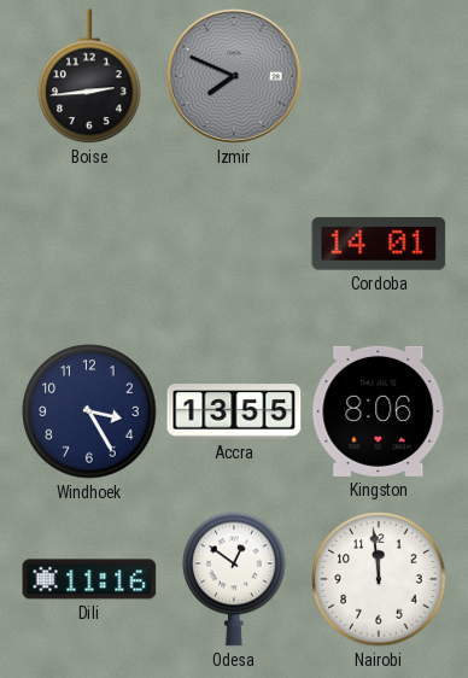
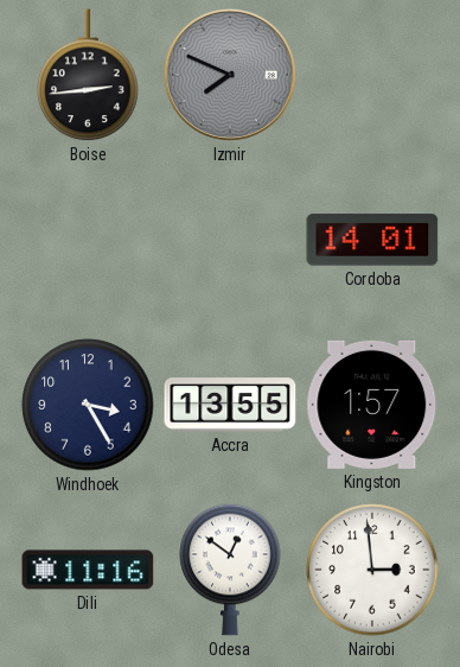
Kingston: 8:06 -> 1:57
Nairobi: 11:59 -> 2:59
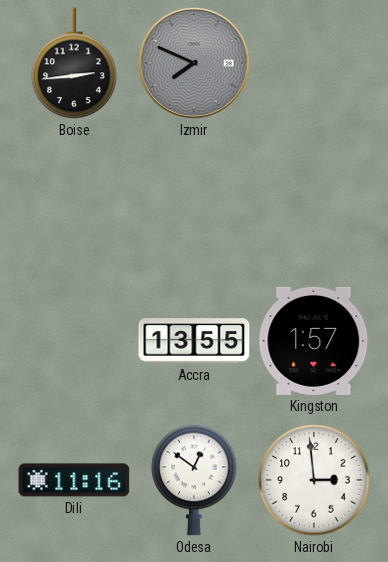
Cordoba: 14:01 -> none
Windhoek: 3:25 -> none
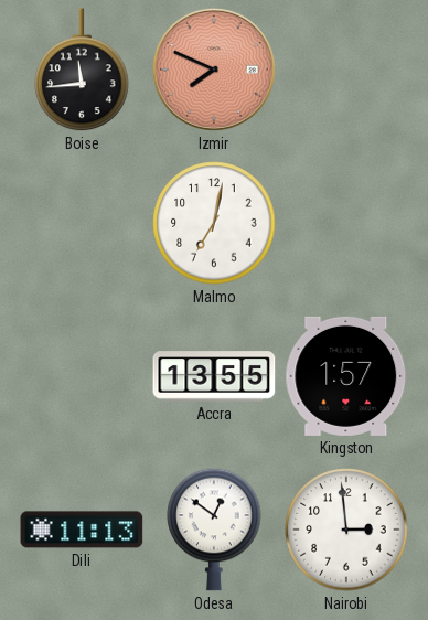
Boise: 2:44 -> 11:44
Izmir dial: grey -> salmon
Malmo: none -> 7:02
Dili: 11:16 -> 11:13
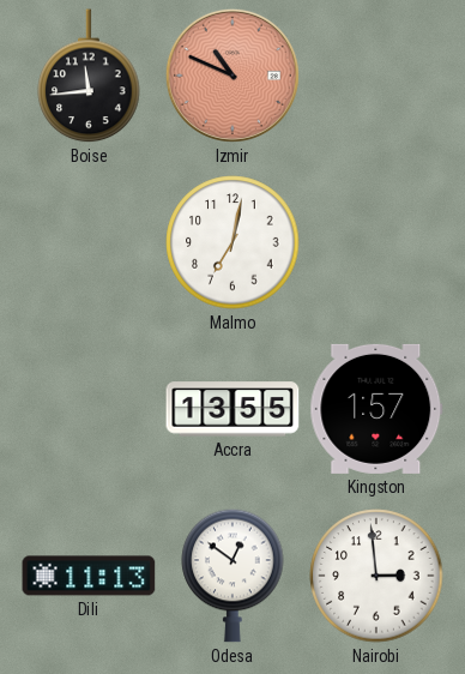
Izmir: 7:49 -> 10:49
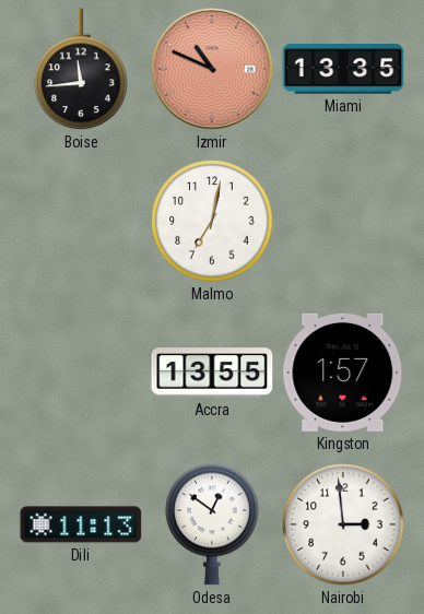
Miami: none -> 13:35
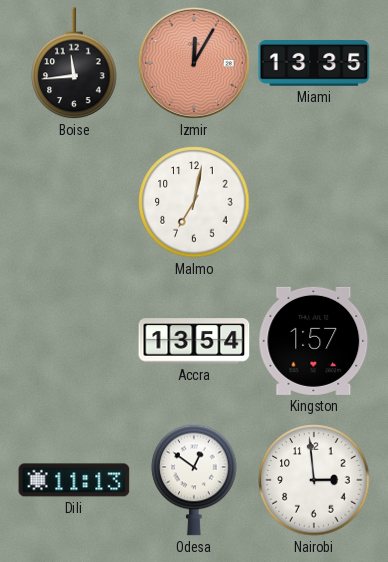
Izmir: 10:49 -> 12:05
Accra: 13:55 -> 13:54
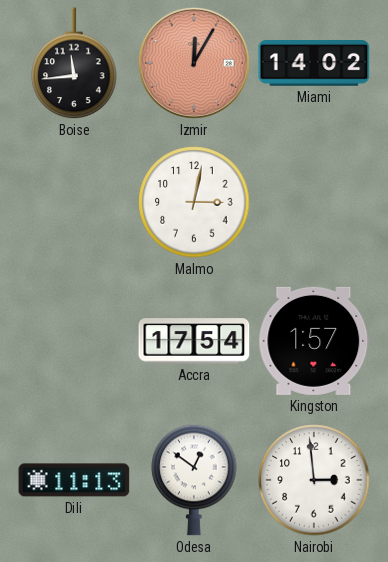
Miami: 13:35 -> 14:02
Malmo: 7:02 -> 3:02
Accra: 13:54 -> 17:54
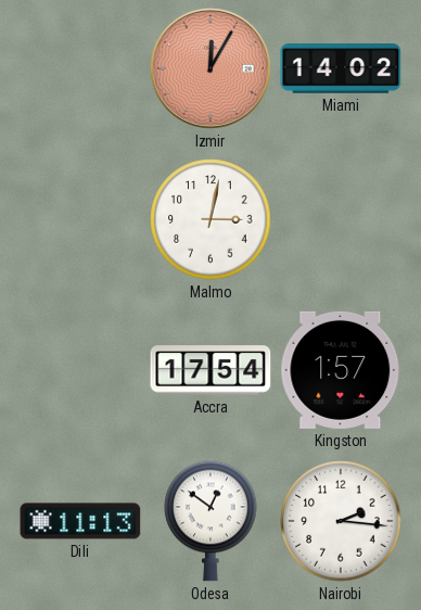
Boise: 11:44 -> none
Nairobi: 2:59 -> 2:16
